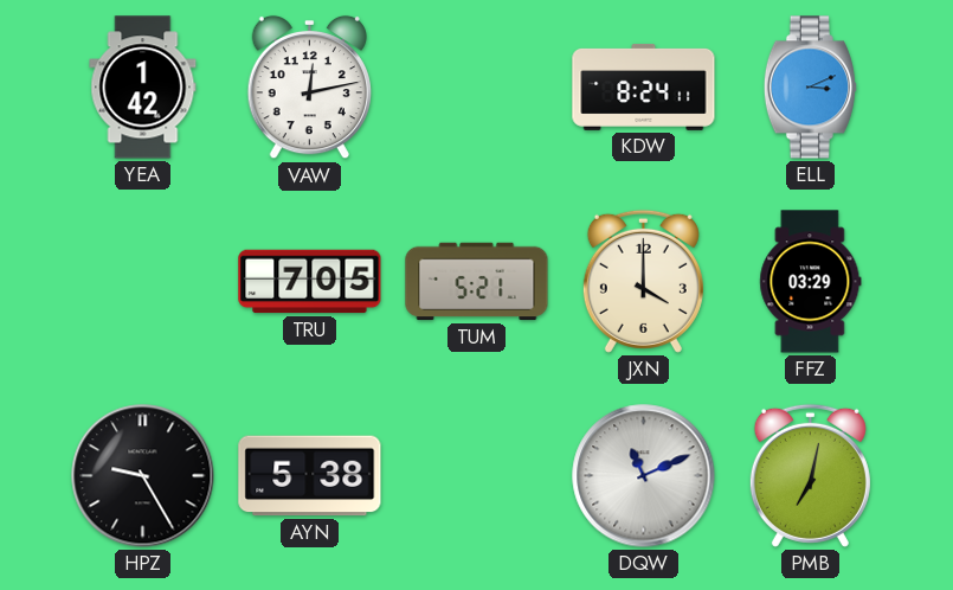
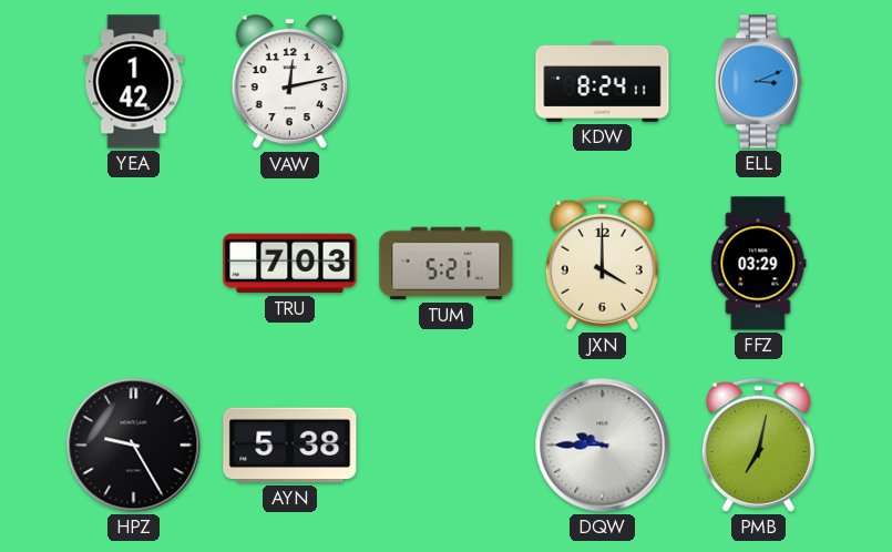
TRU: 7:05 -> 7:03
DQW: 11:11 -> 9:45
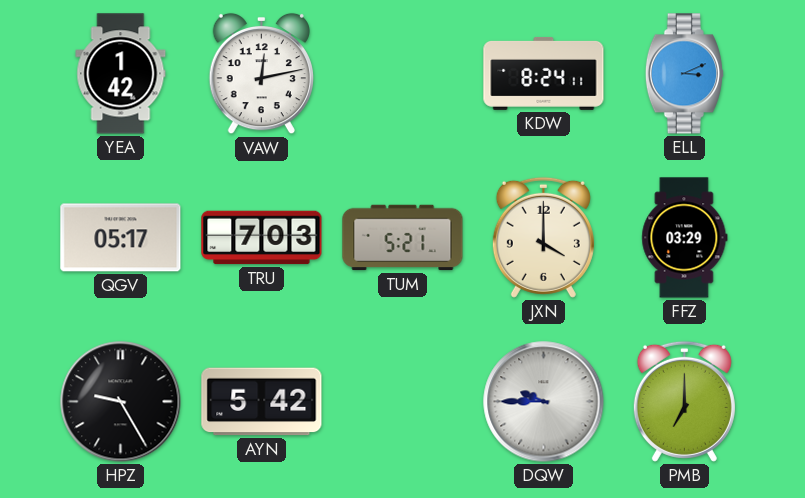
QGV: none -> 05:17
AYN: 5:38 -> 5:42
PMB: 7:02 -> 7:00
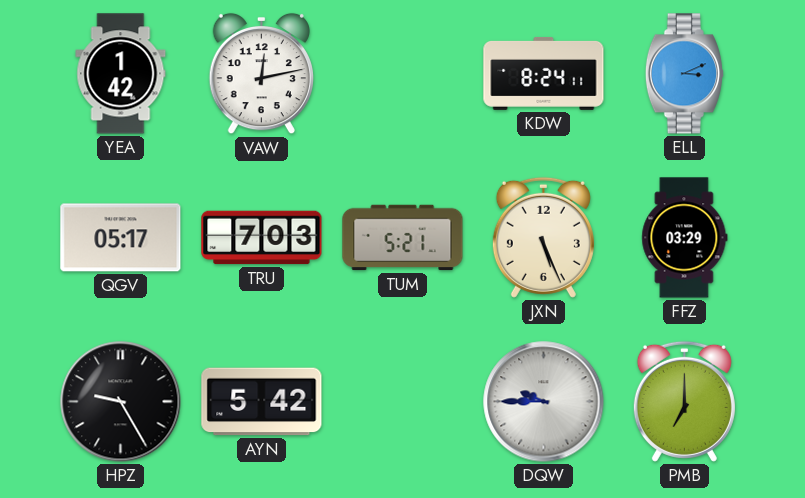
JXN: 4:00 -> 5:26
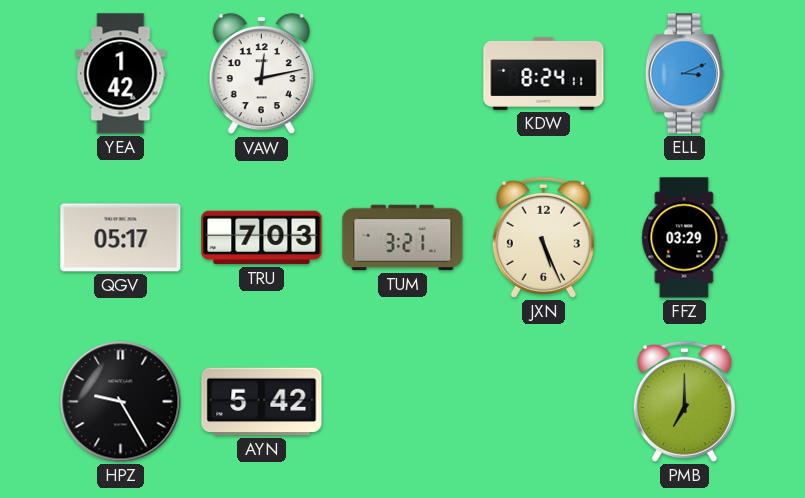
TUM: 5:21 -> 3:21
DQW: 9:45 -> none
